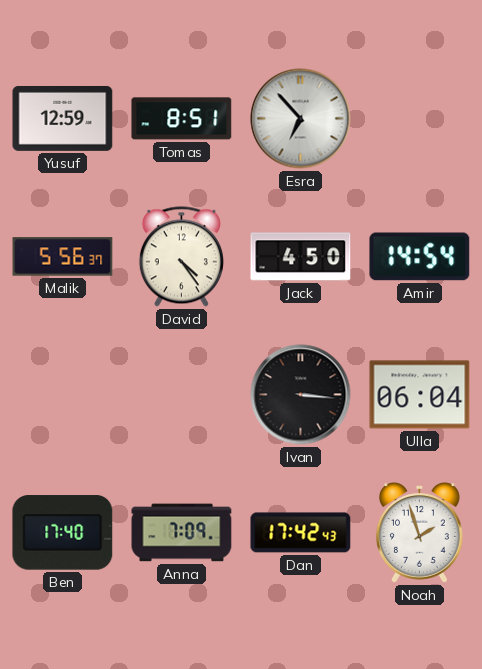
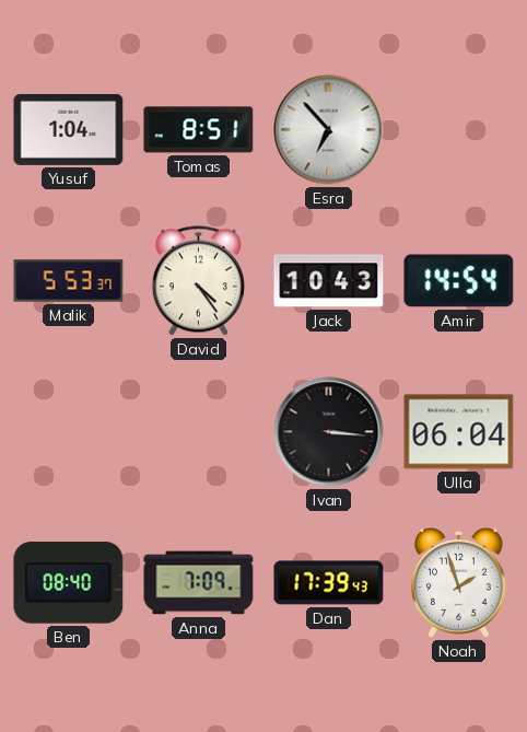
Yusuf: 12:59 -> 1:04
Malik: 5:56 -> 5:53
Jack: 4:50 -> 10:43
Ben: 17:40 -> 08:40
Dan: 17:42 -> 17:39
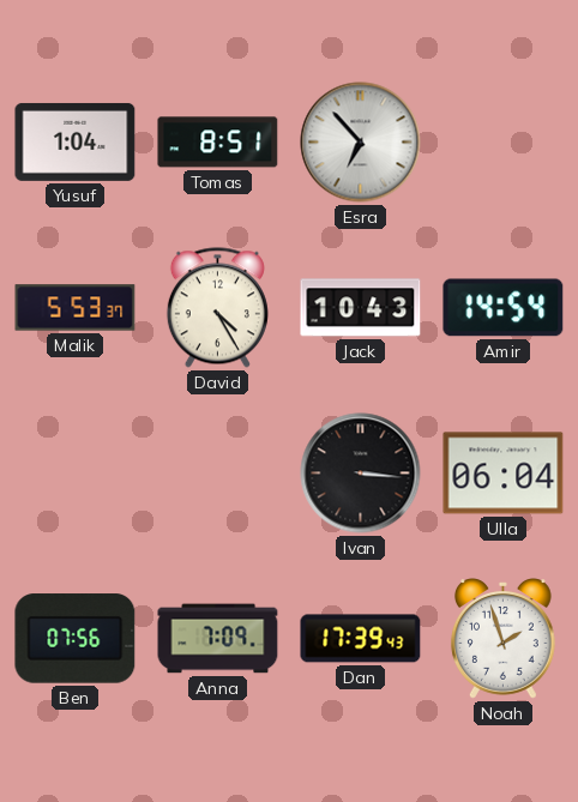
David: 4:24 -> 4:25
Ben: 08:40 -> 07:56
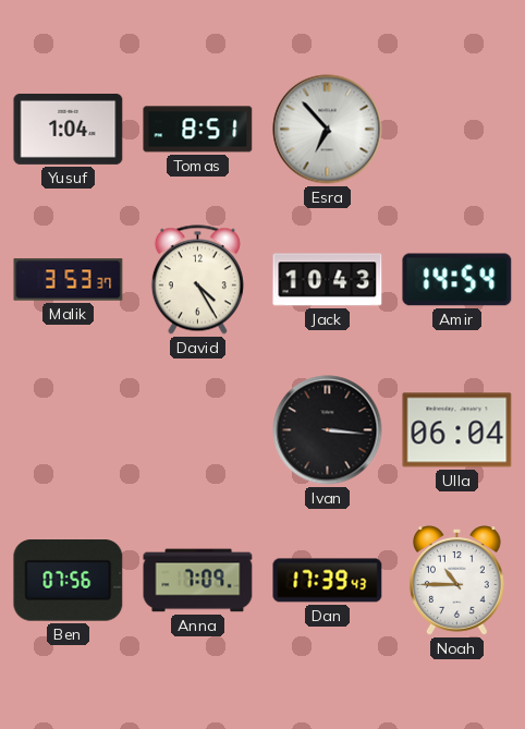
Malik: 5:53 -> 3:53
Noah: 1:57 -> 10:45
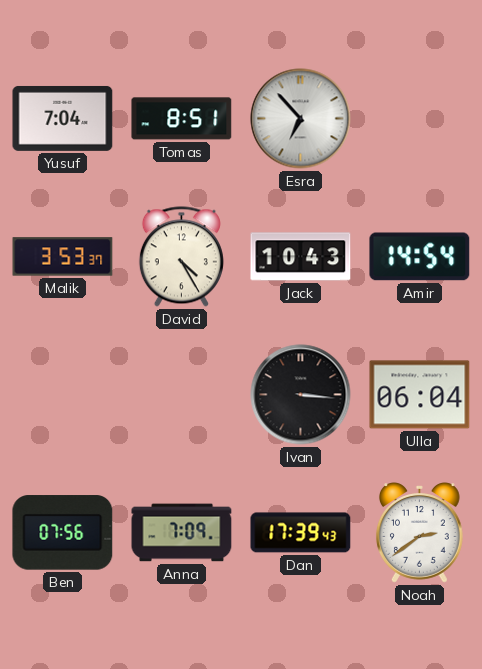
Yusuf: 1:04 -> 7:04
Noah: 10:45 -> 2:39
